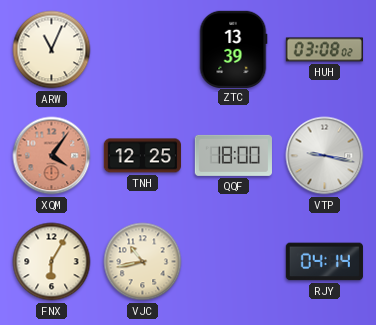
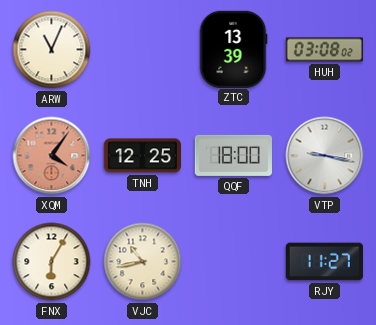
RJY: 04:14 -> 11:27
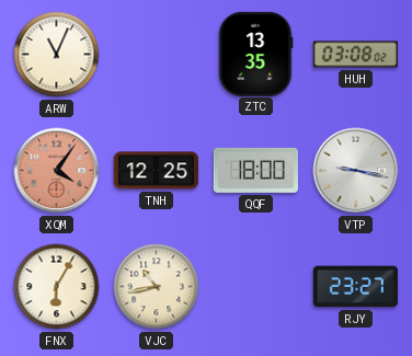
ZTC: 13:39 -> 13:35
RJY: 11:27 -> 23:27
